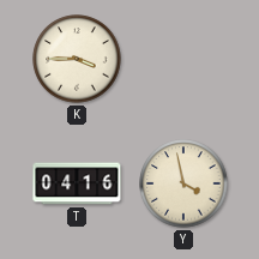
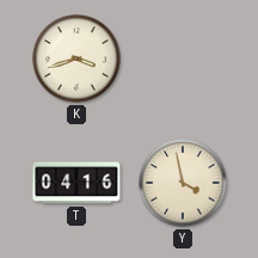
K: 3:45 -> 3:42
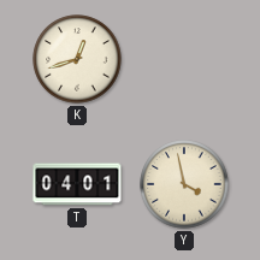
K: 3:42 -> 12:42
T: 04:16 -> 04:01
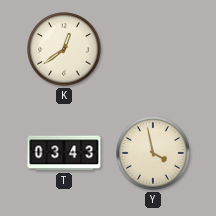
K: 12:42 -> 12:39
T: 04:01 -> 03:43
